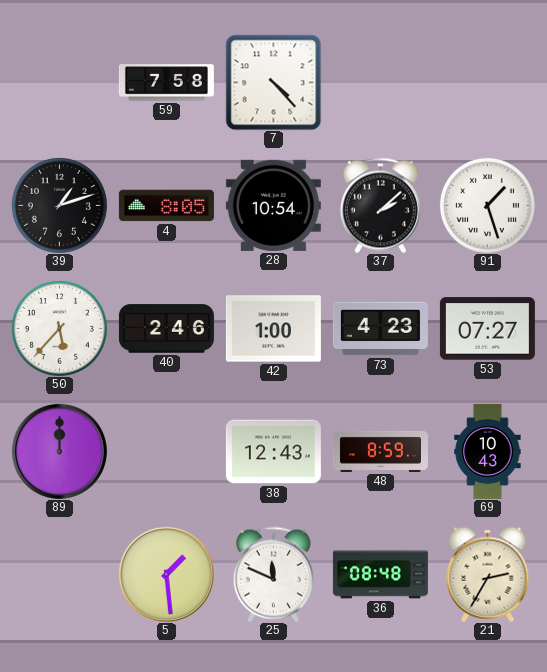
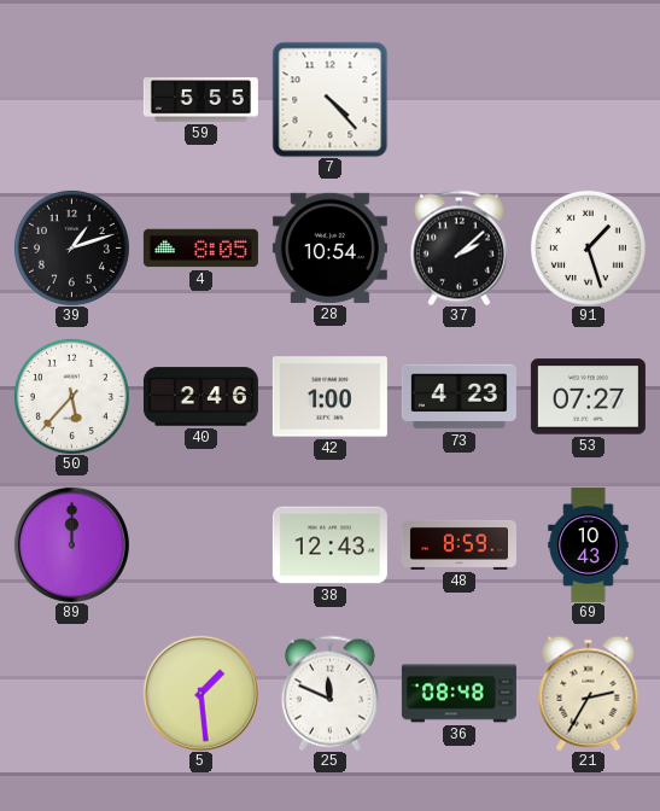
59: 7:58 -> 5:55
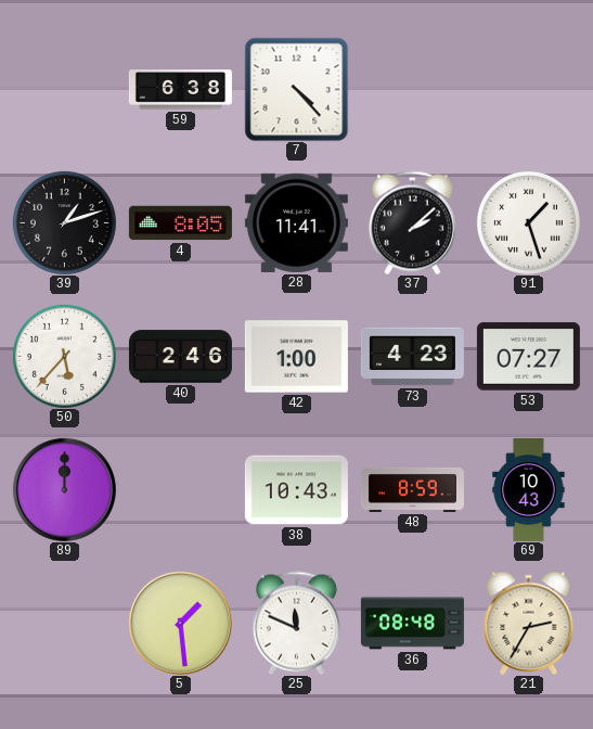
59: 5:55 -> 6:38
28: 10:54 -> 11:41
38: 12:43 -> 10:43
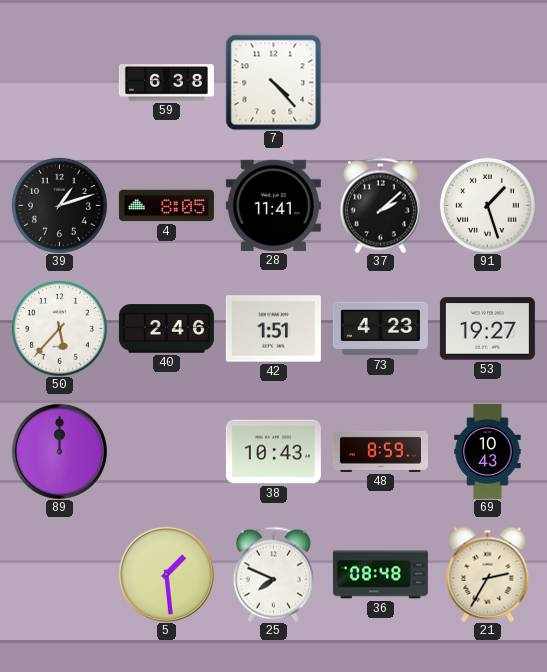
42: 1:00 -> 1:51
53: 07:27 -> 19:27
25: 11:49 -> 7:49
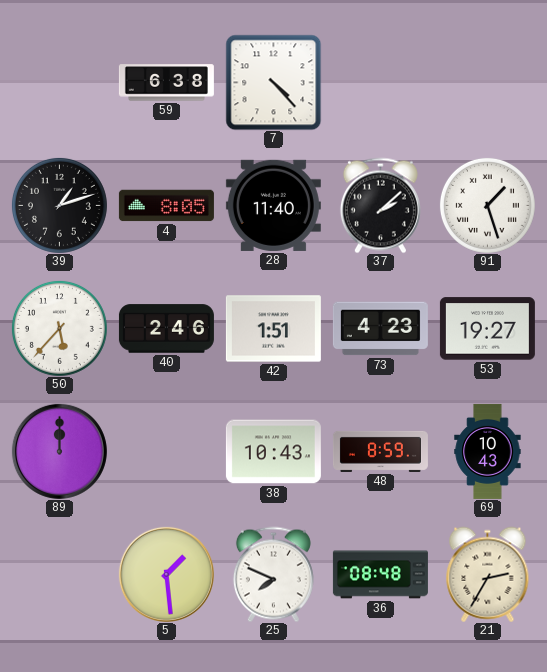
28: 11:41 -> 11:40
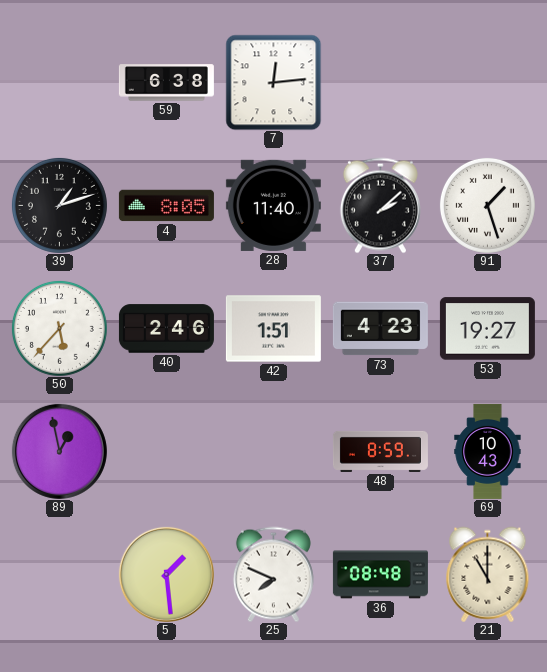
7: 4:23 -> 12:14
89: 12:00 -> 12:58
38: 10:43 -> none
21: 2:35 -> 11:00
